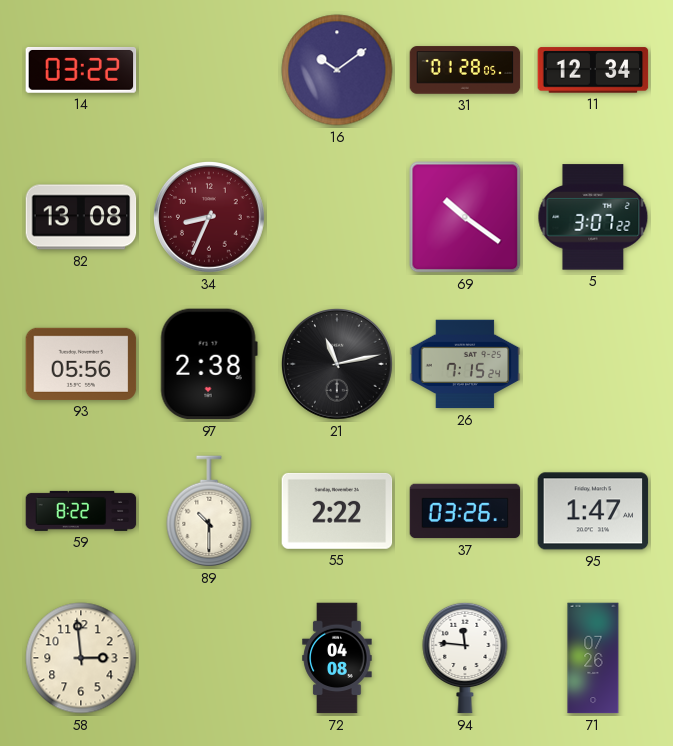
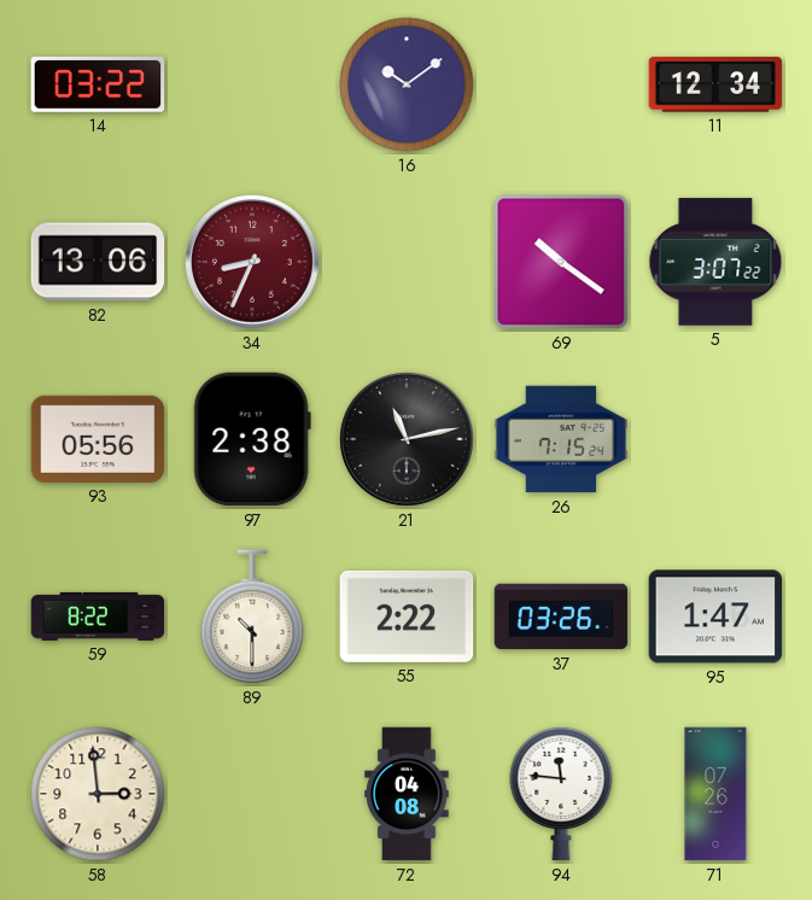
31: 01:28 -> none
82: 13:08 -> 13:06
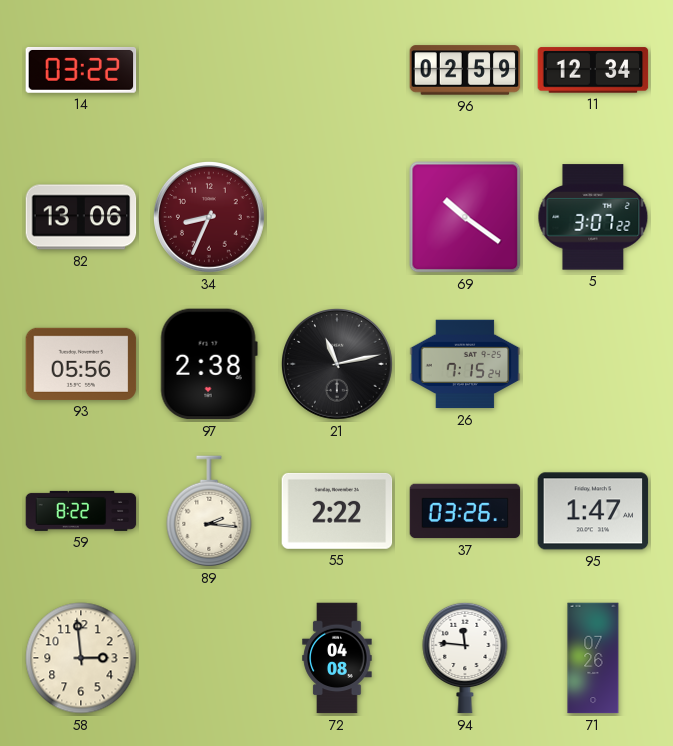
16: 10:09 -> none
96: none -> 02:59
89: 10:30 -> 2:16
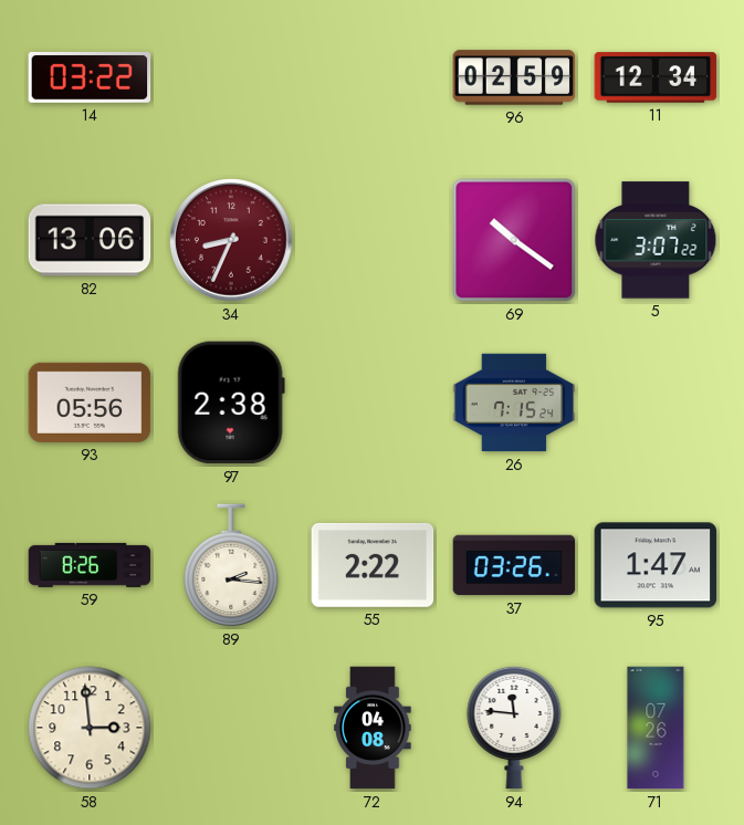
21: 11:13 -> none
59: 8:22 -> 8:26
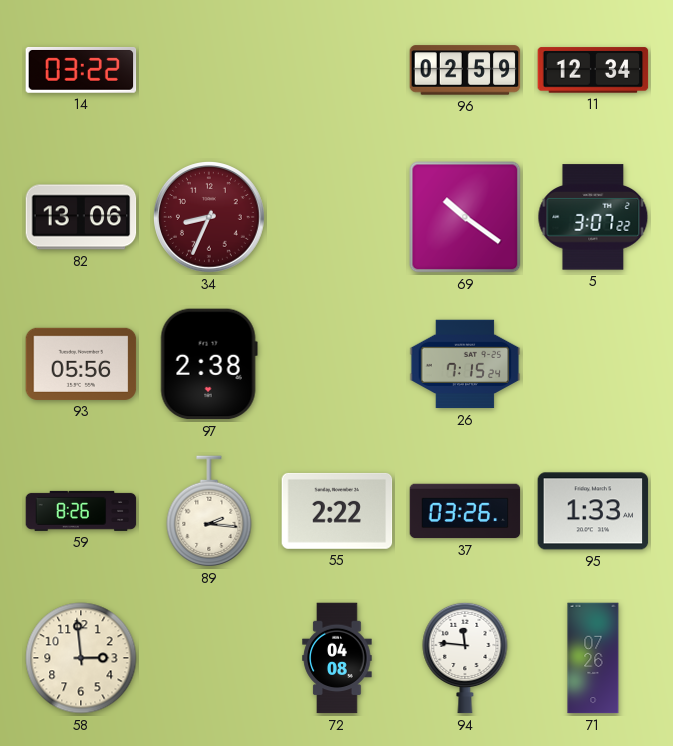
95: 1:47 -> 1:33
